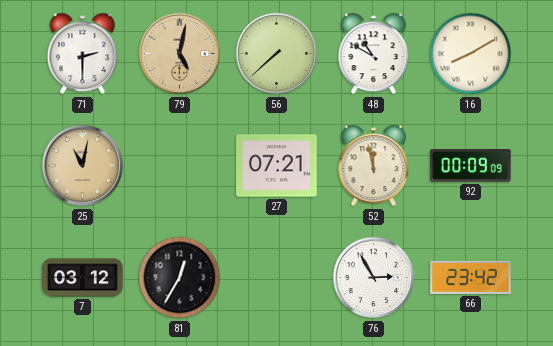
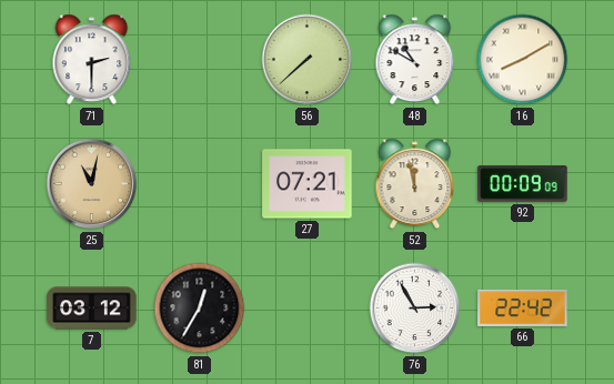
79: 5:02 -> none
66: 23:42 -> 22:42
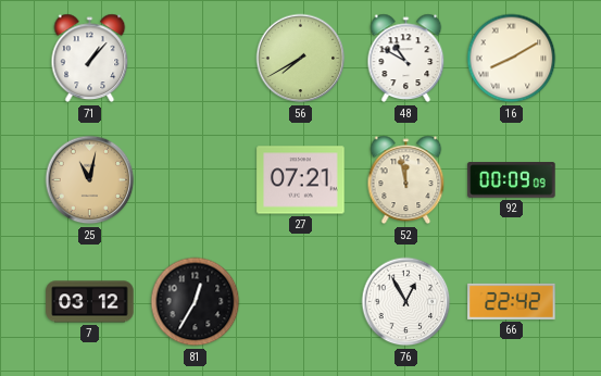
71: 2:30 -> 1:07
56: 7:38 -> 7:40
76: 2:55 -> 12:55
